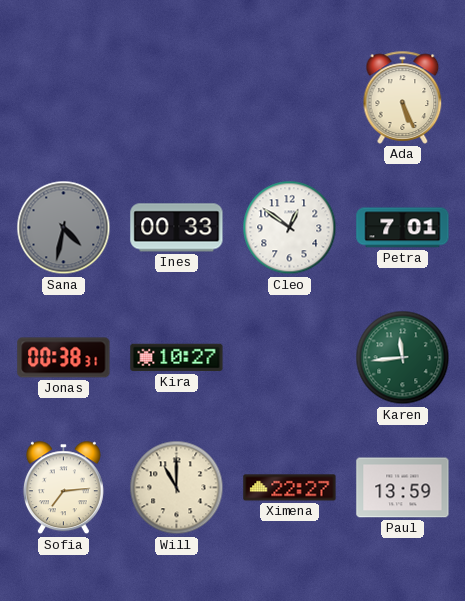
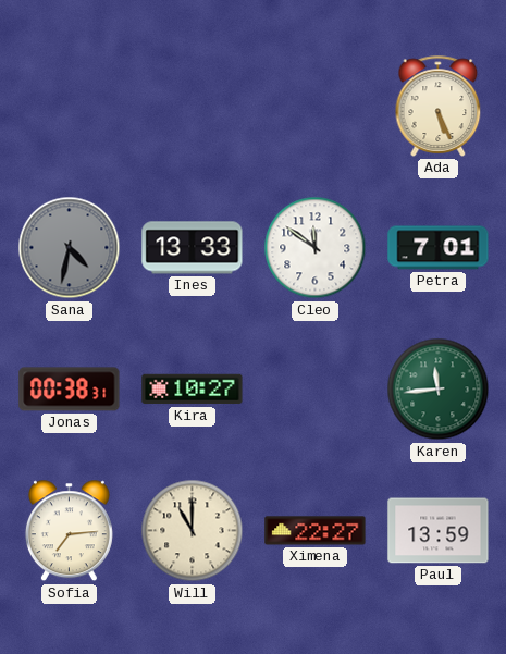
Ines: 00:33 -> 13:33
Cleo: 12:51 -> 11:51
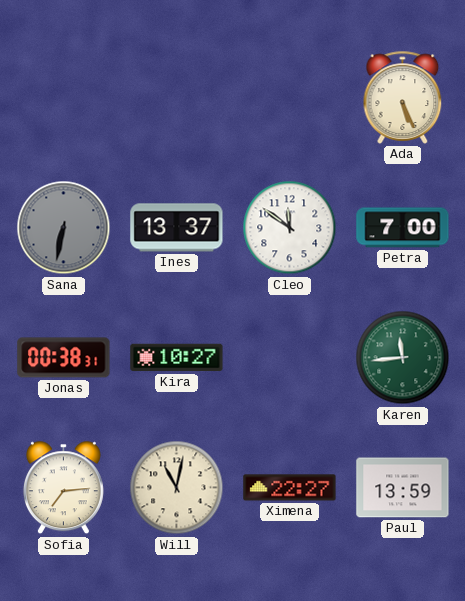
Sana: 4:32 -> 6:32
Ines: 13:33 -> 13:37
Petra: 7:01 -> 7:00
Will: 11:00 -> 11:02
